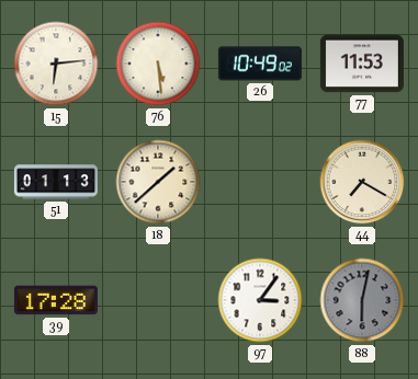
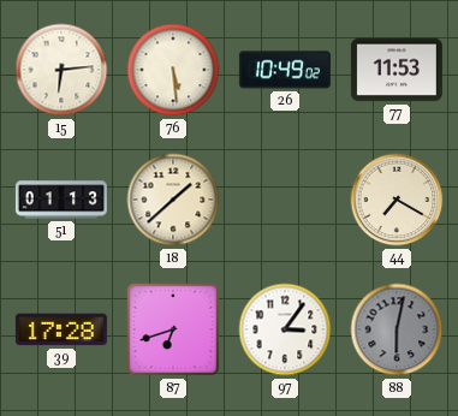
87: none -> 6:42
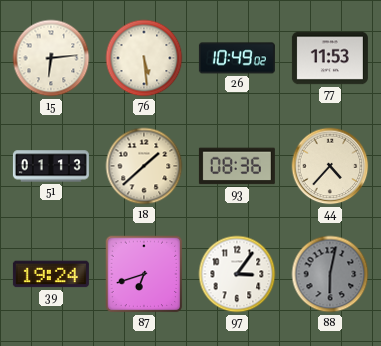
93: none -> 08:36
44: 7:20 -> 4:37
39: 17:28 -> 19:24
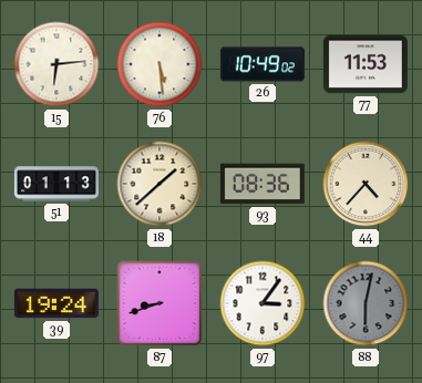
87: 6:42 -> 8:42
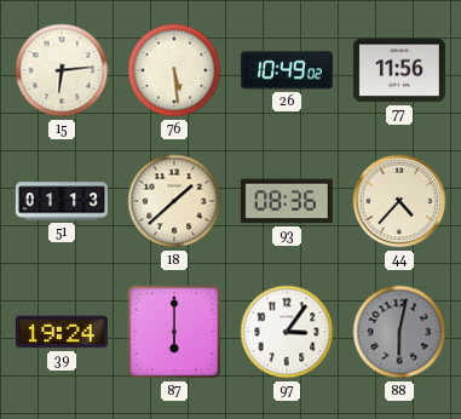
77: 11:53 -> 11:56
87: 8:42 -> 6:00
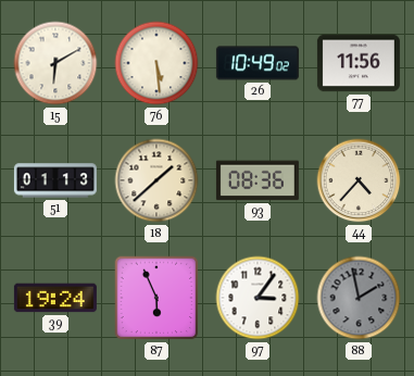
15: 6:14 -> 6:10
87: 6:00 -> 5:56
88: 6:02 -> 1:58
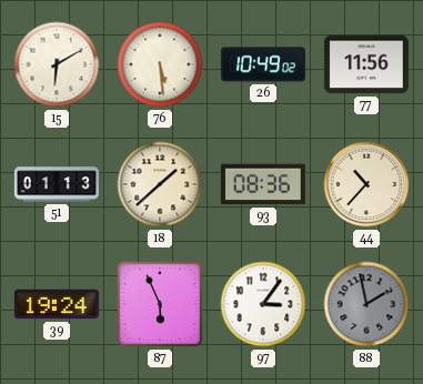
44: 4:37 -> 10:37
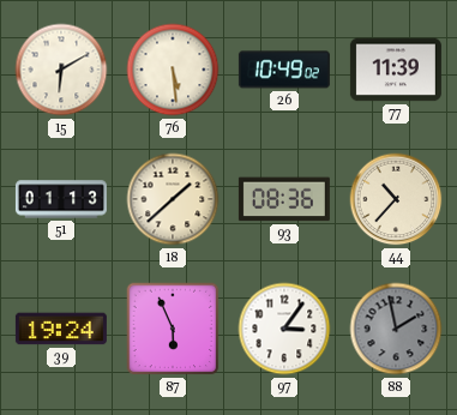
77: 11:56 -> 11:39
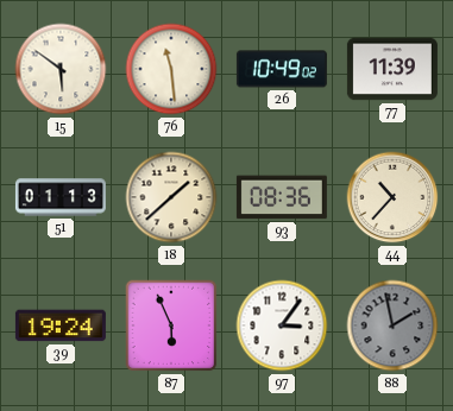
15: 6:10 -> 5:51
76: 5:29 -> 11:29
